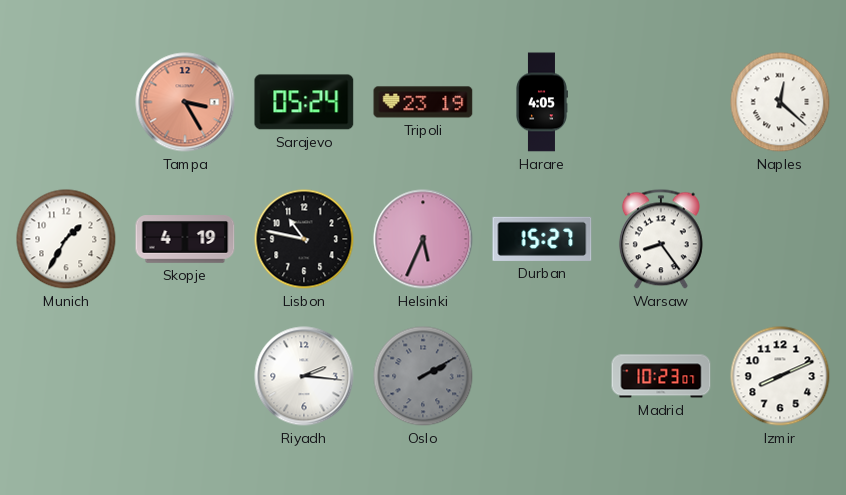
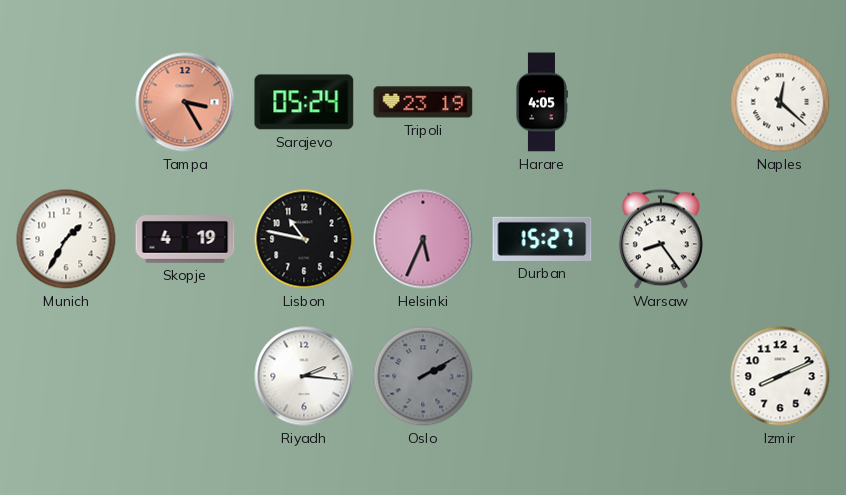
Madrid: 10:23 -> none
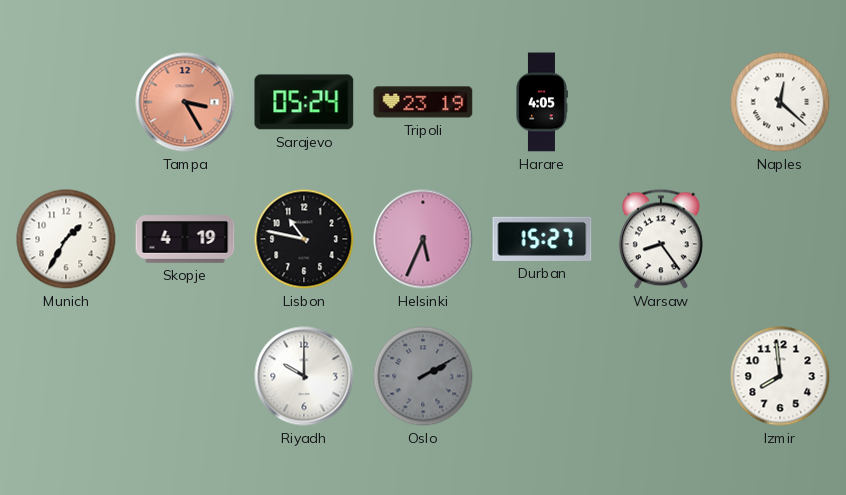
Riyadh: 2:16 -> 10:00
Izmir: 8:11 -> 7:59
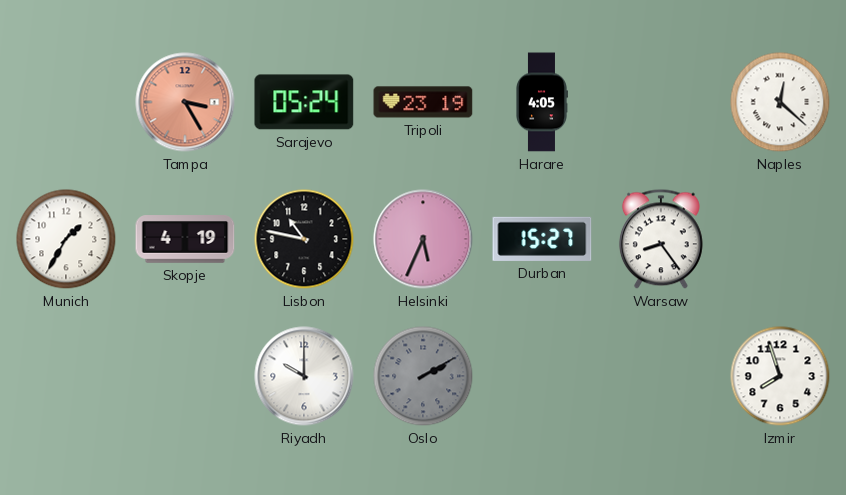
Izmir: 7:59 -> 7:57
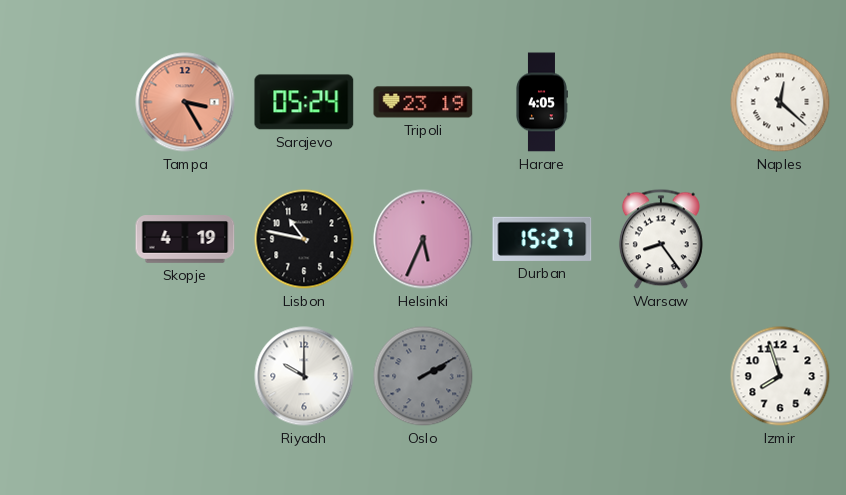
Munich: 1:35 -> none
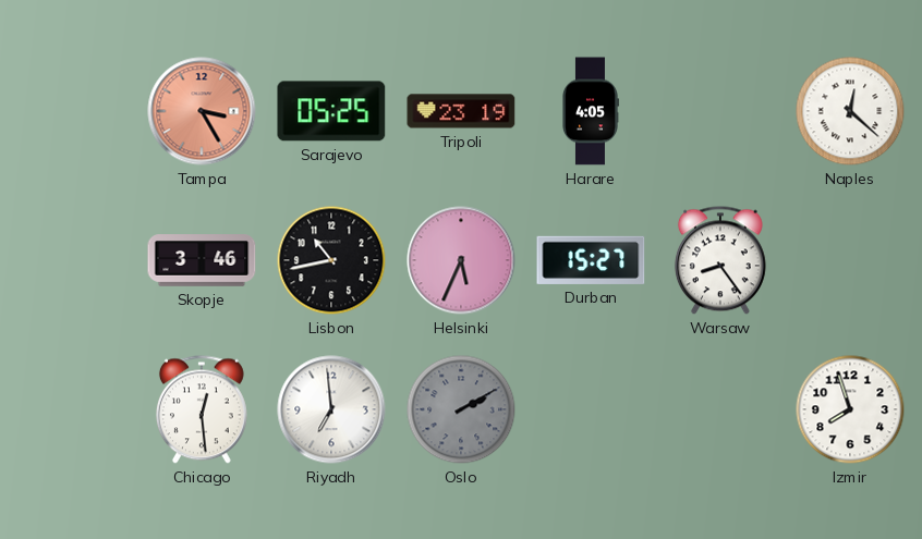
Sarajevo: 05:24 -> 05:25
Skopje: 4:19 -> 3:46
Lisbon: 10:47 -> 10:43
Chicago: none -> 12:29
Riyadh: 10:00 -> 6:59
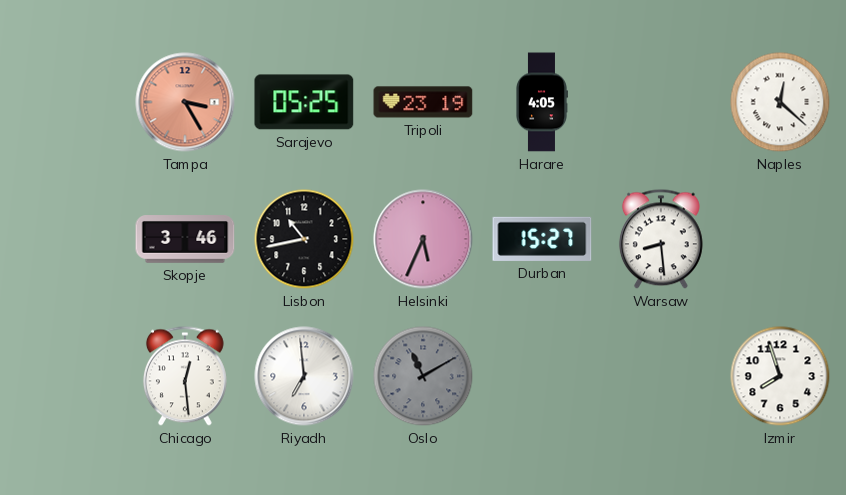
Warsaw: 8:24 -> 8:29
Oslo: 2:10 -> 11:10
